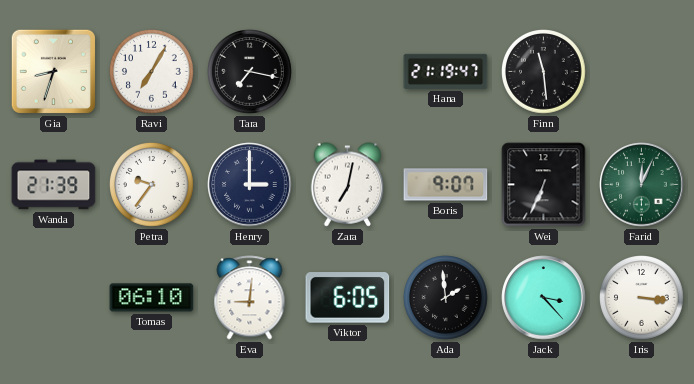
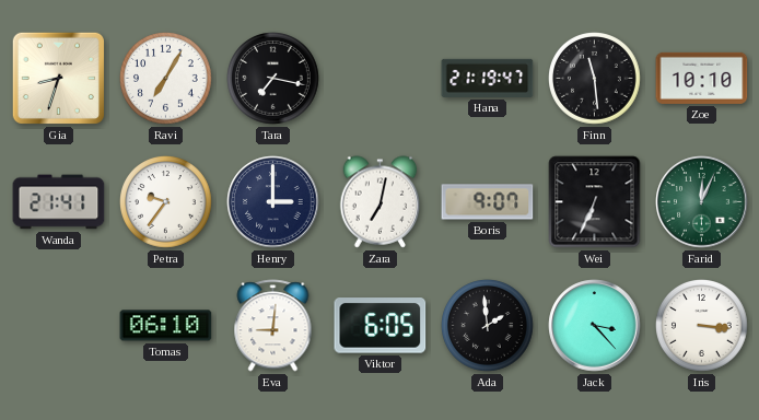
Zoe: none -> 10:10
Wanda: 21:39 -> 21:41
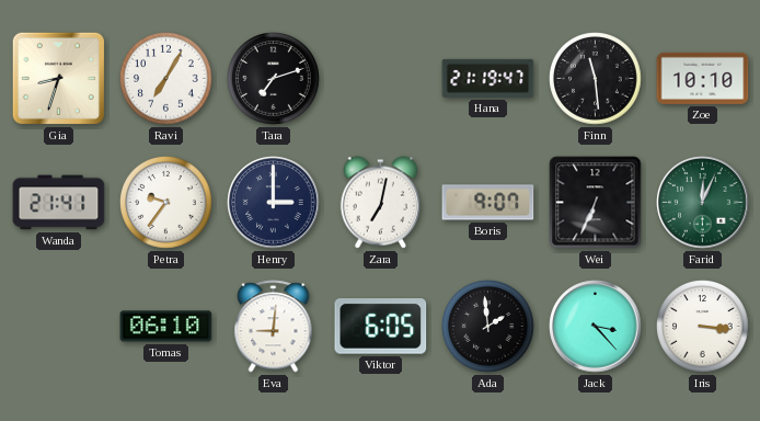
Tara: 7:17 -> 7:12
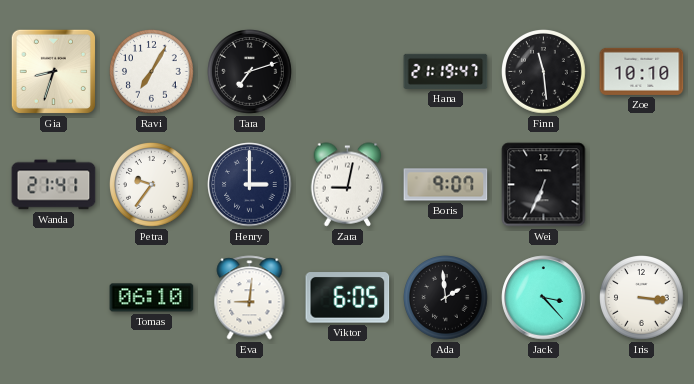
Zara: 7:02 -> 9:02
Farid: 12:04 -> none
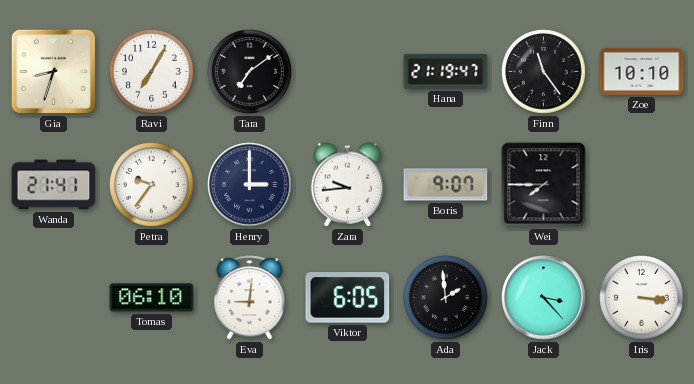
Tara: 7:12 -> 7:09
Finn: 11:29 -> 11:24
Zara: 9:02 -> 9:44
Wei: 6:34 -> 7:45
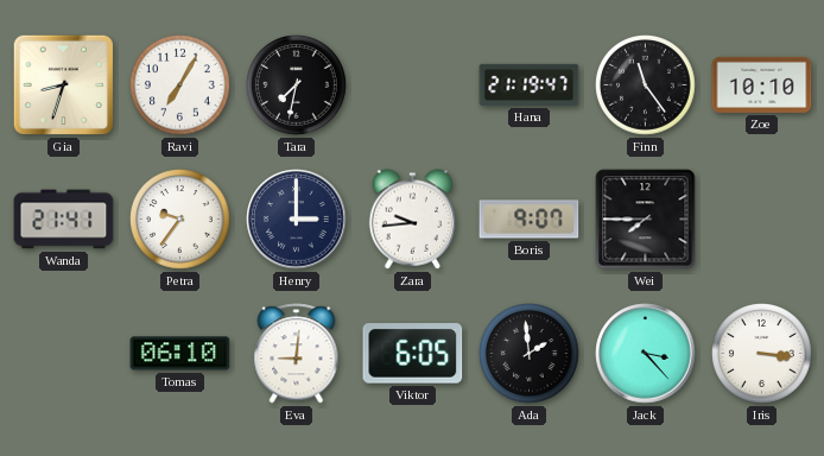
Tara: 7:09 -> 7:32
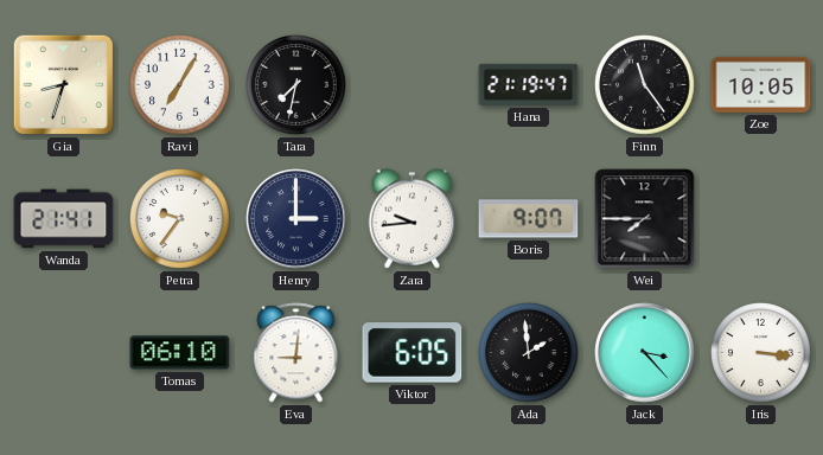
Zoe: 10:10 -> 10:05
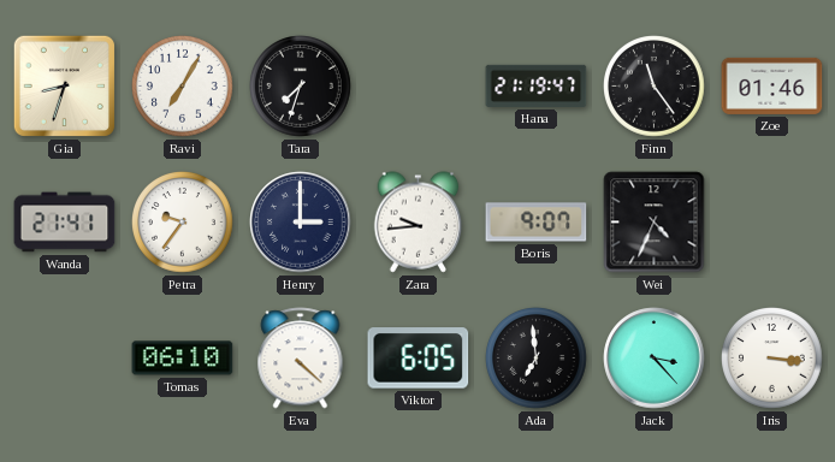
Tara: 7:32 -> 7:33
Zoe: 10:05 -> 01:46
Wei: 7:45 -> 4:34
Eva: 9:01 -> 4:22
Ada: 1:59 -> 6:59
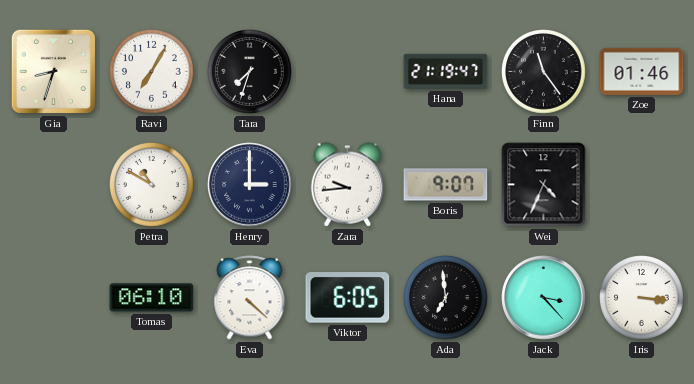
Wanda: 21:41 -> none
Petra: 9:36 -> 10:50
